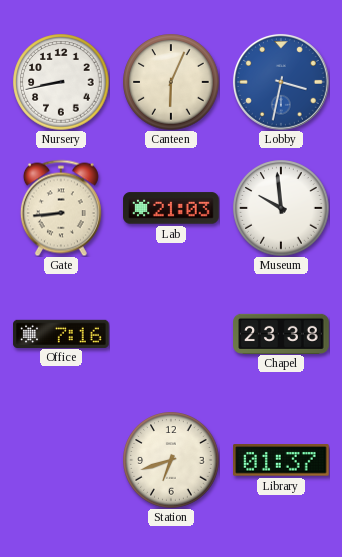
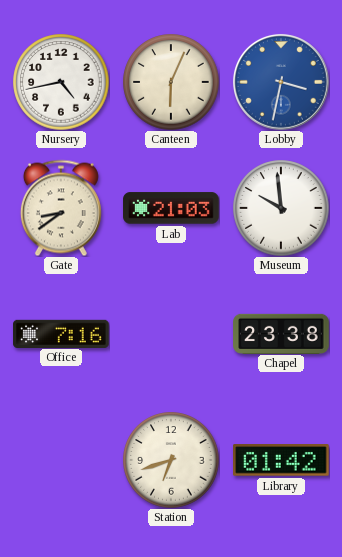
Nursery: 8:43 -> 4:43
Gate: 8:44 -> 8:39
Library: 01:37 -> 01:42
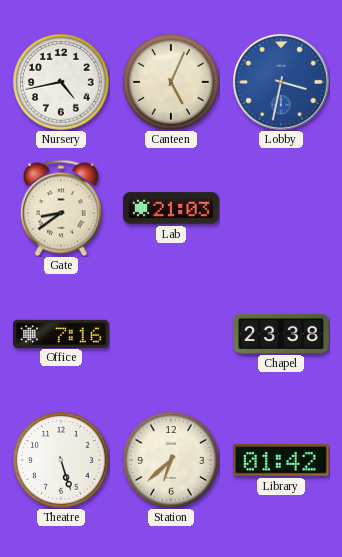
Canteen: 6:04 -> 5:04
Museum: 9:59 -> none
Theatre: none -> 5:27
Station: 6:42 -> 6:38
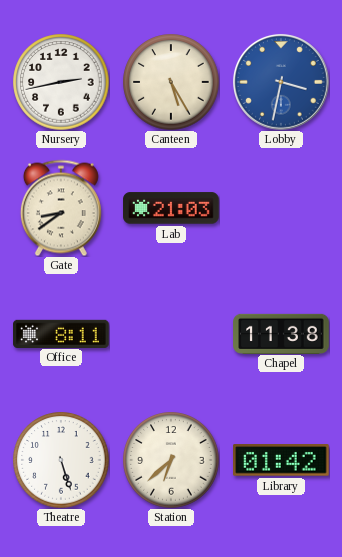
Nursery: 4:43 -> 2:43
Canteen: 5:04 -> 5:25
Office: 7:16 -> 8:11
Chapel: 23:38 -> 11:38
